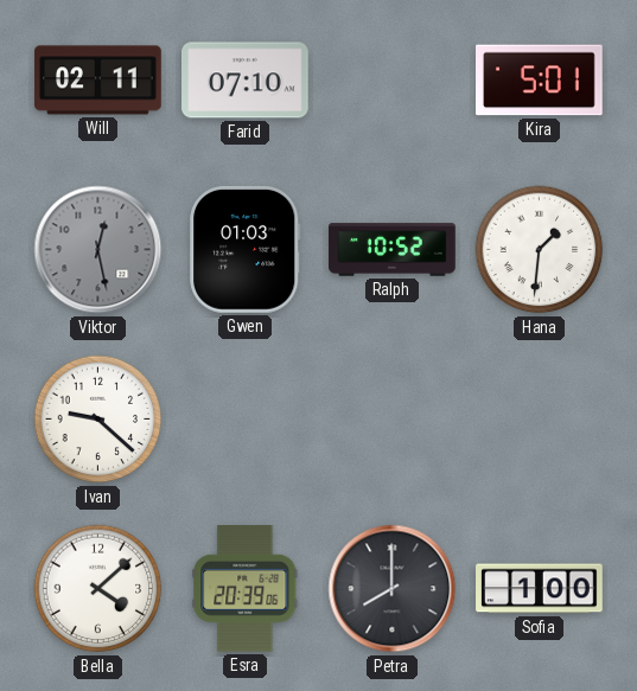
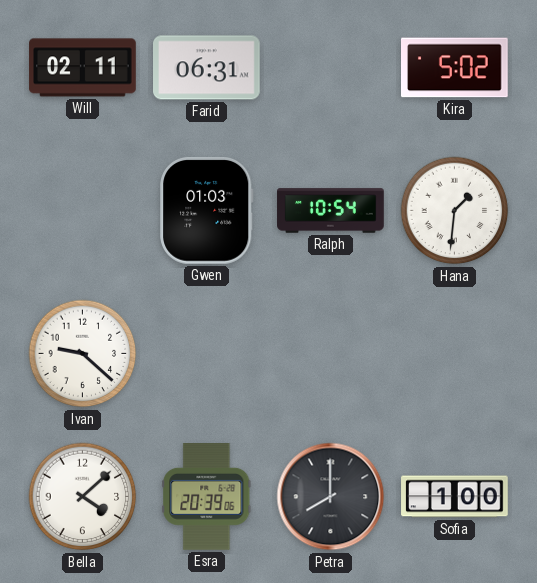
Farid: 07:10 -> 06:31
Kira: 5:01 -> 5:02
Viktor: 12:28 -> none
Ralph: 10:52 -> 10:54
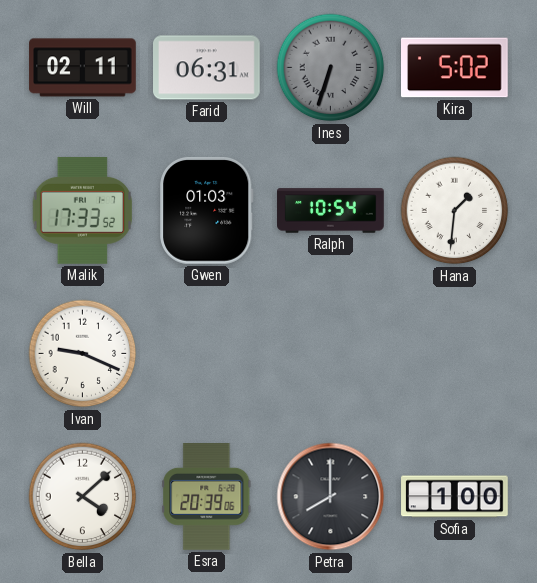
Ines: none -> 6:33
Malik: none -> 17:33
Ivan: 9:22 -> 9:19
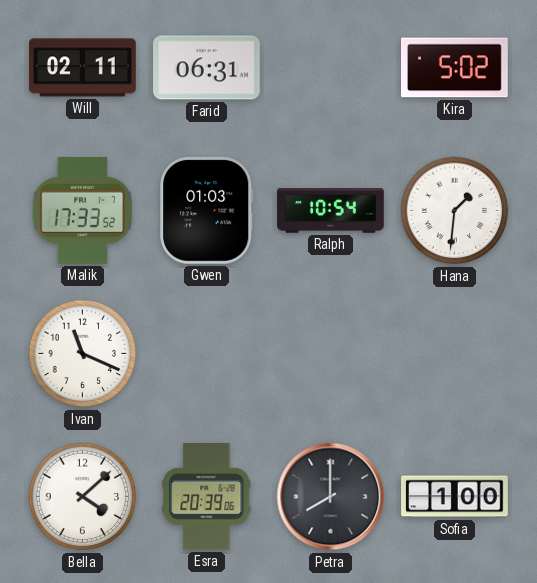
Ines: 6:33 -> none
Ivan: 9:19 -> 11:19
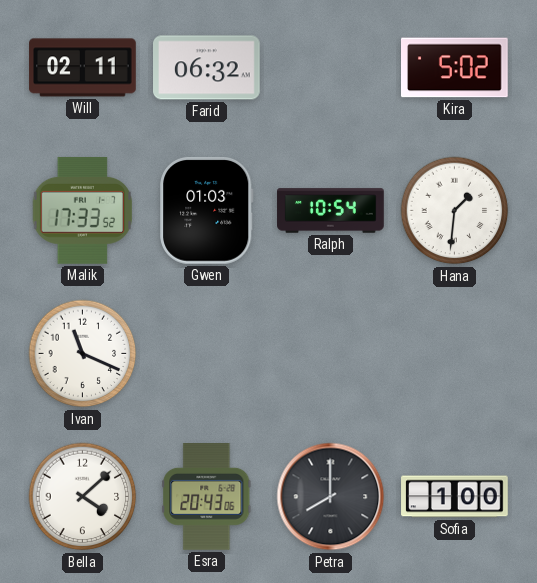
Farid: 06:31 -> 06:32
Esra: 20:39 -> 20:43
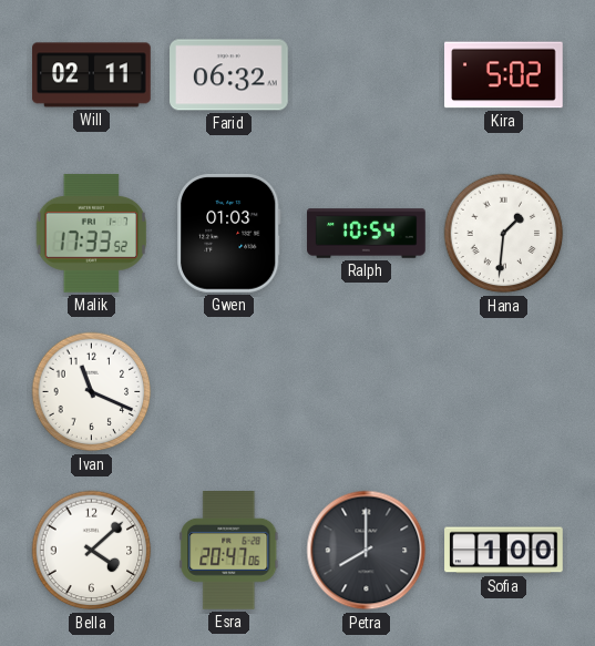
Esra: 20:43 -> 20:47
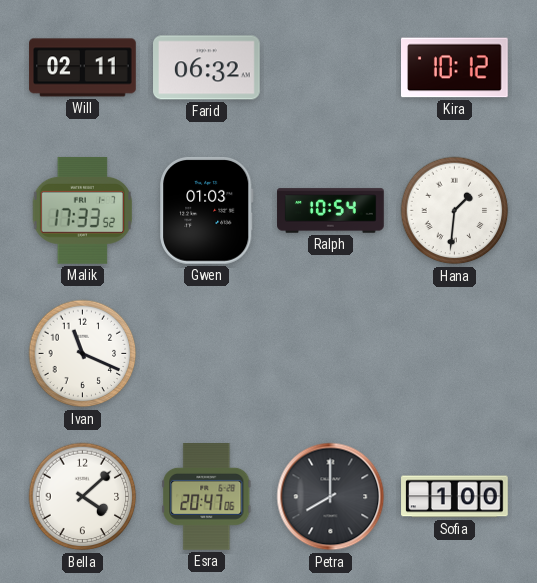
Kira: 5:02 -> 10:12
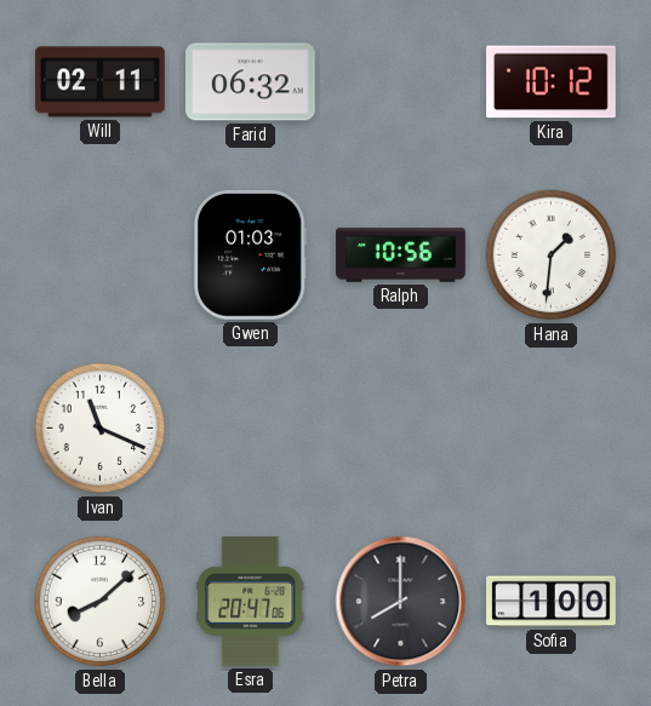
Malik: 17:33 -> none
Ralph: 10:54 -> 10:56
Bella: 4:08 -> 8:08
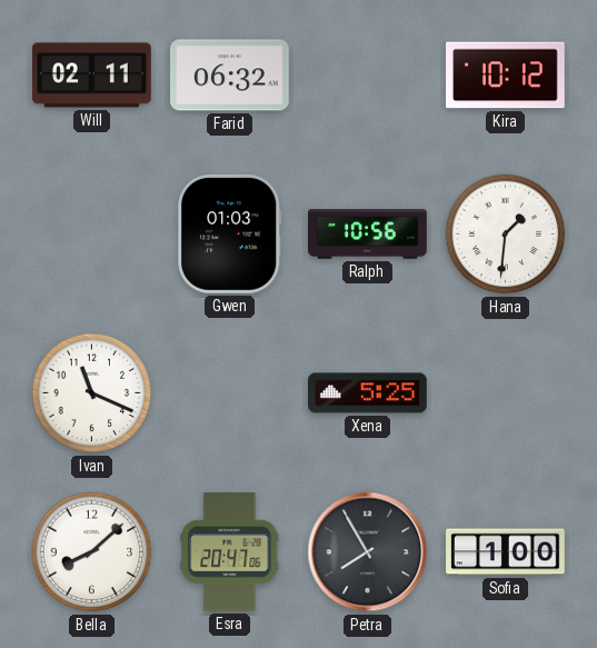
Xena: none -> 5:25
Petra: 8:00 -> 7:55
